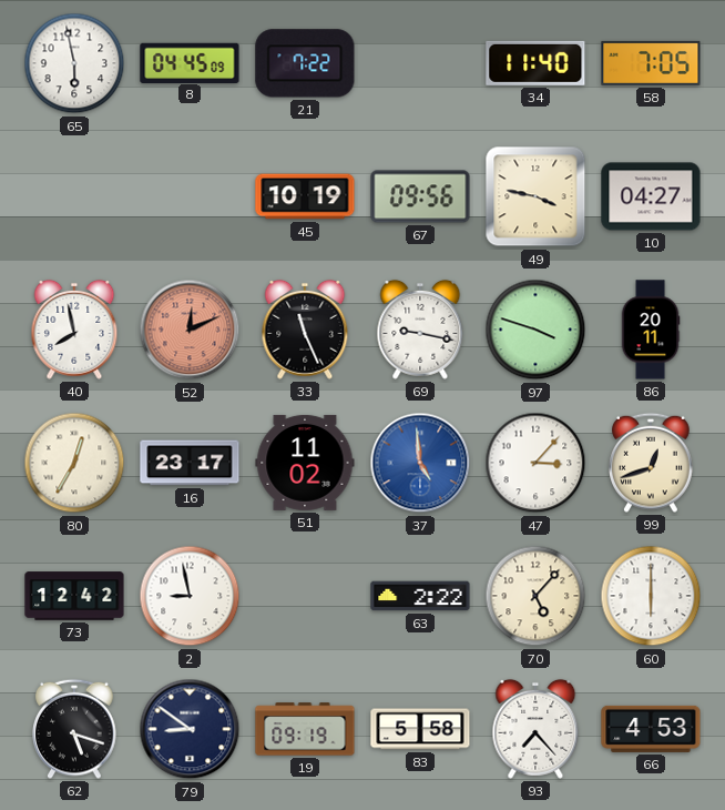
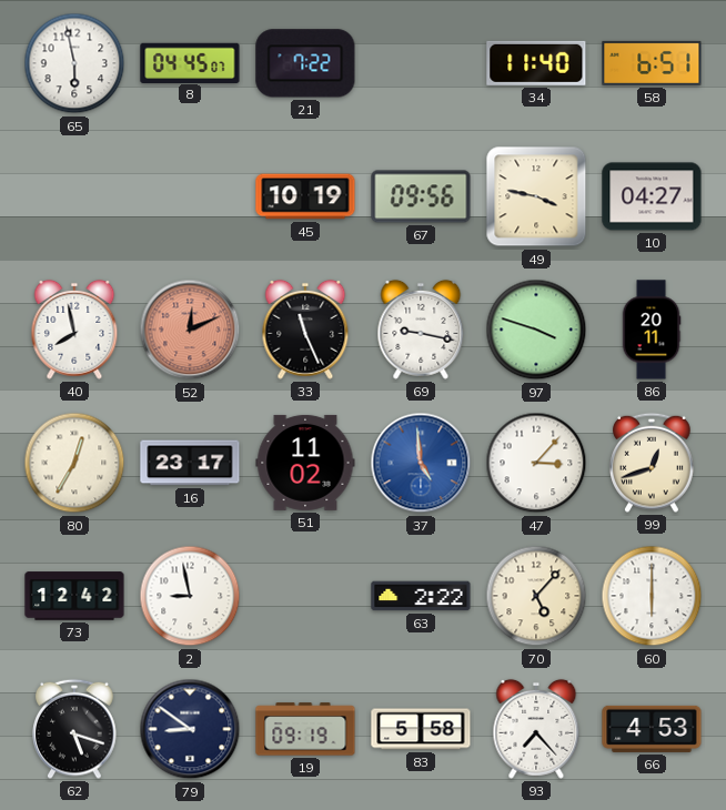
8: 04:45:09 -> 04:45:07
58: 7:05 -> 6:51
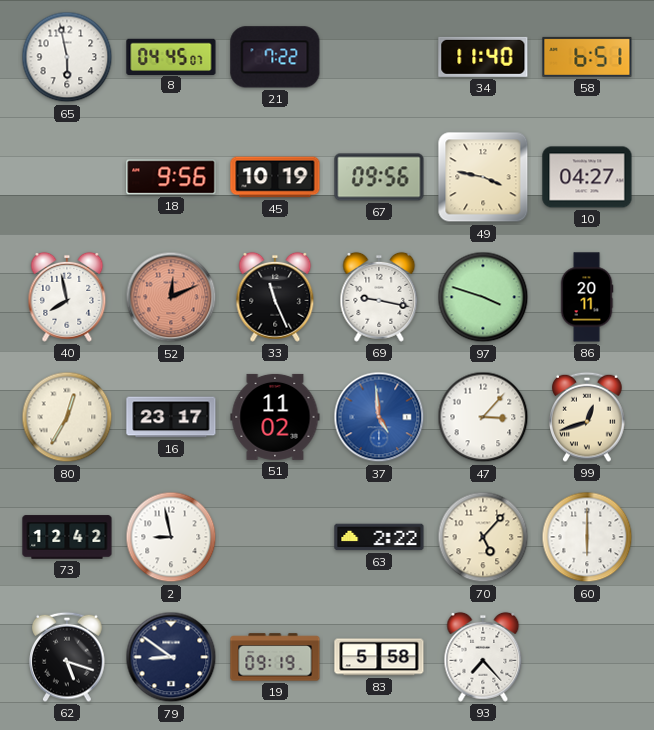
18: none -> 9:56
66: 4:53 -> none
